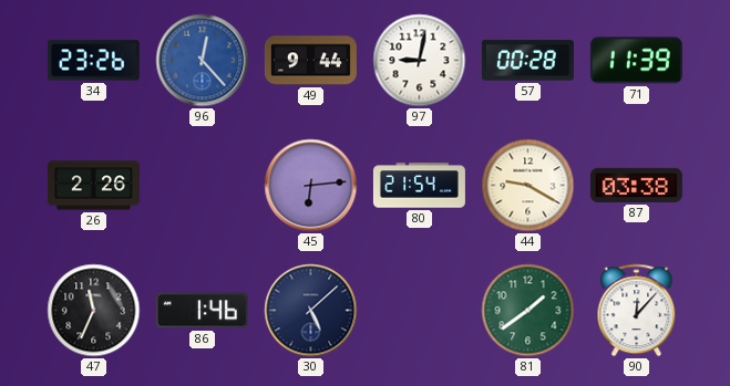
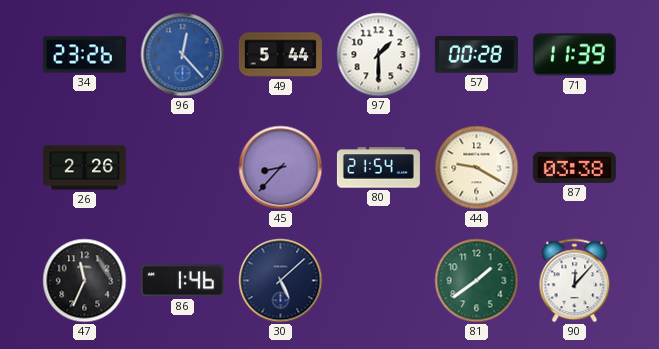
49: 9:44 -> 5:44
97: 9:02 -> 1:30
45: 6:14 -> 8:37
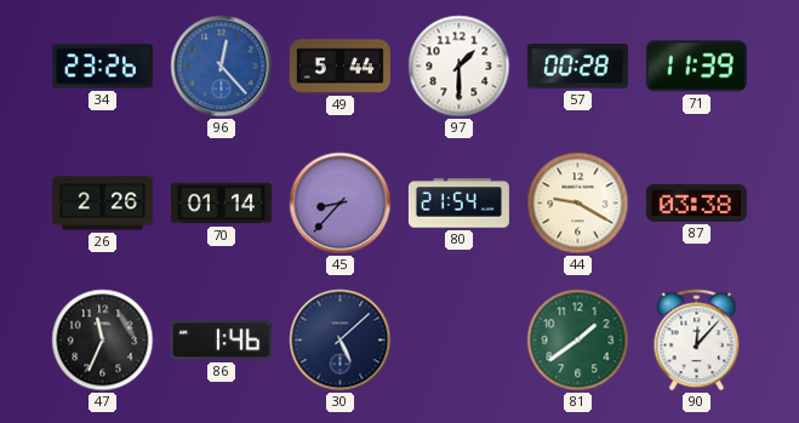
70: none -> 01:14
